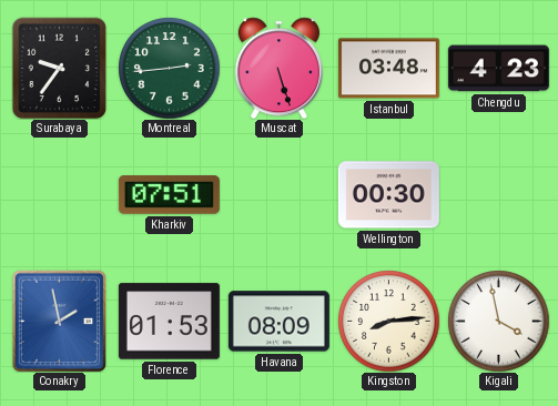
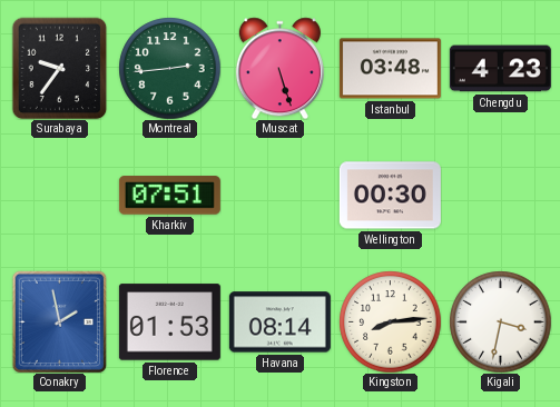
Havana: 08:09 -> 08:14
Kigali: 3:58 -> 3:32
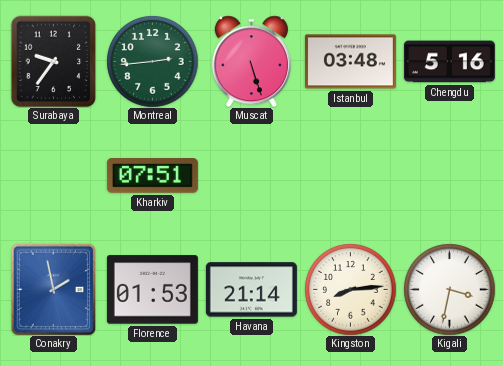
Chengdu: 4:23 -> 5:16
Wellington: 00:30 -> none
Havana: 08:14 -> 21:14
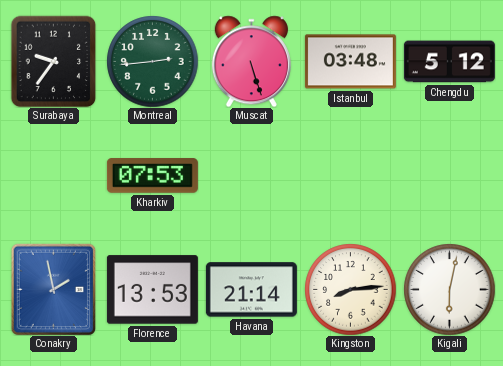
Chengdu: 5:16 -> 5:12
Kharkiv: 07:51 -> 07:53
Florence: 01:53 -> 13:53
Kigali: 3:32 -> 6:02
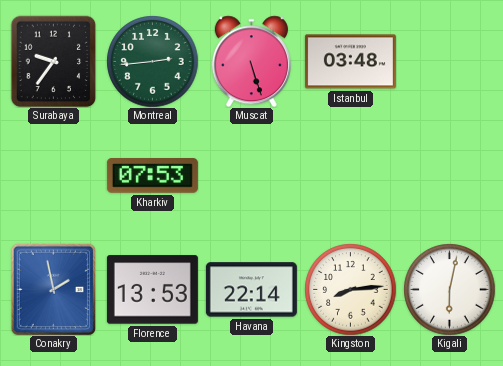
Chengdu: 5:12 -> none
Havana: 21:14 -> 22:14
